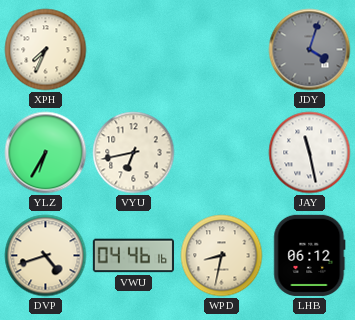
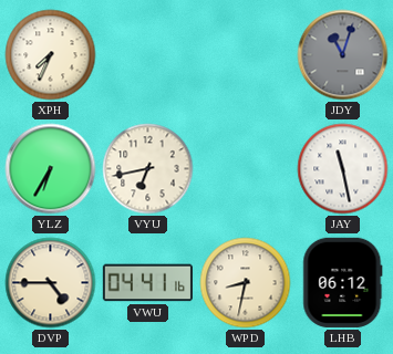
JDY: 4:03 -> 11:03
DVP: 4:42 -> 4:45
VWU: 04:46 -> 04:41
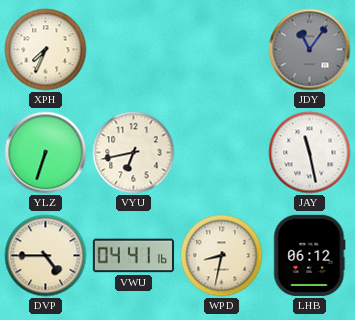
JDY: 11:03 -> 11:06
YLZ: 6:35 -> 6:33
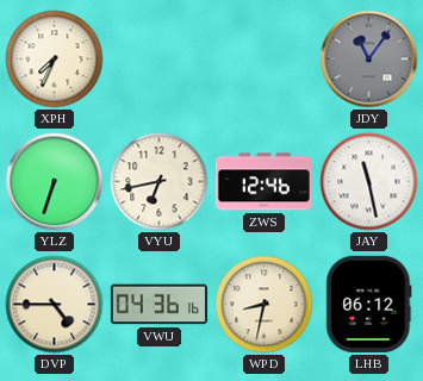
ZWS: none -> 12:46
VWU: 04:41 -> 04:36
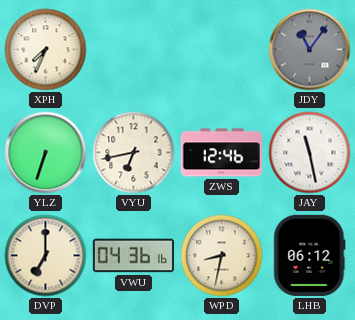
DVP: 4:45 -> 7:00
